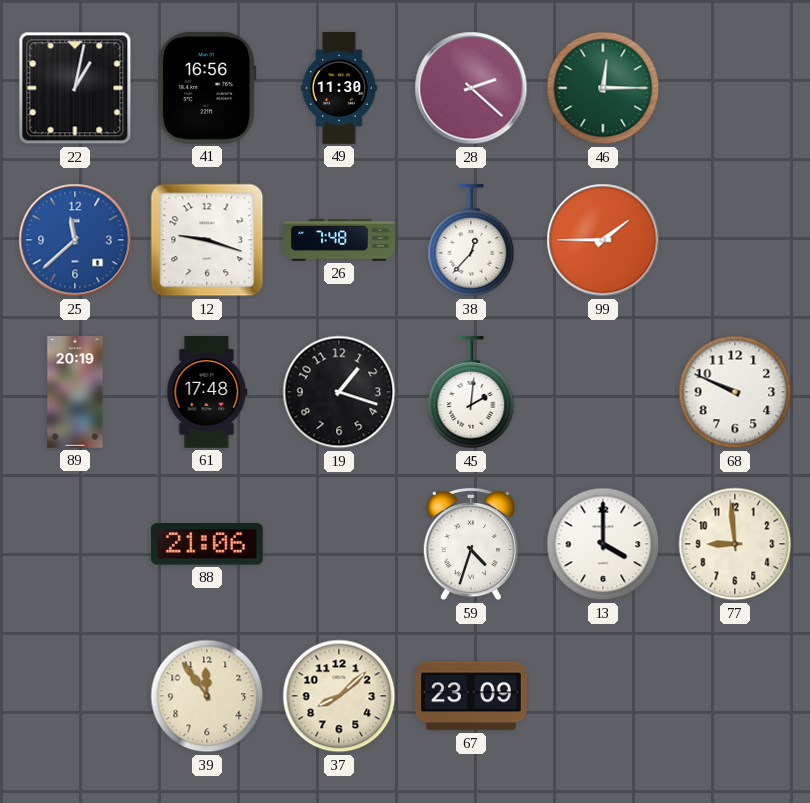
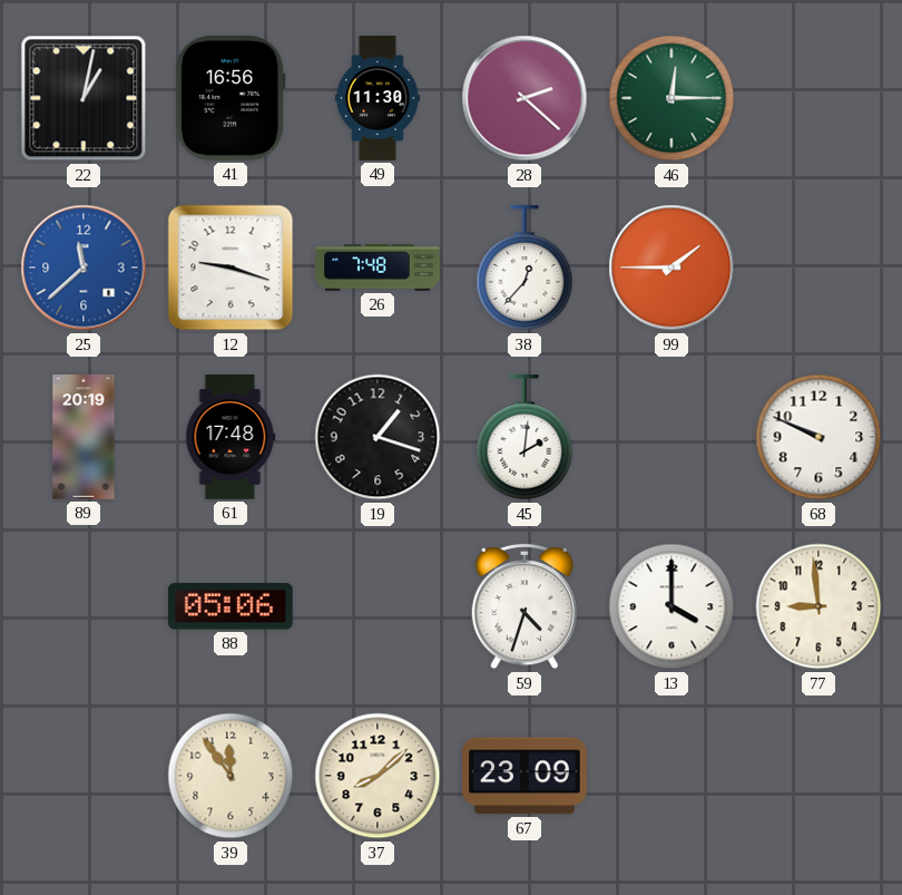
88: 21:06 -> 05:06
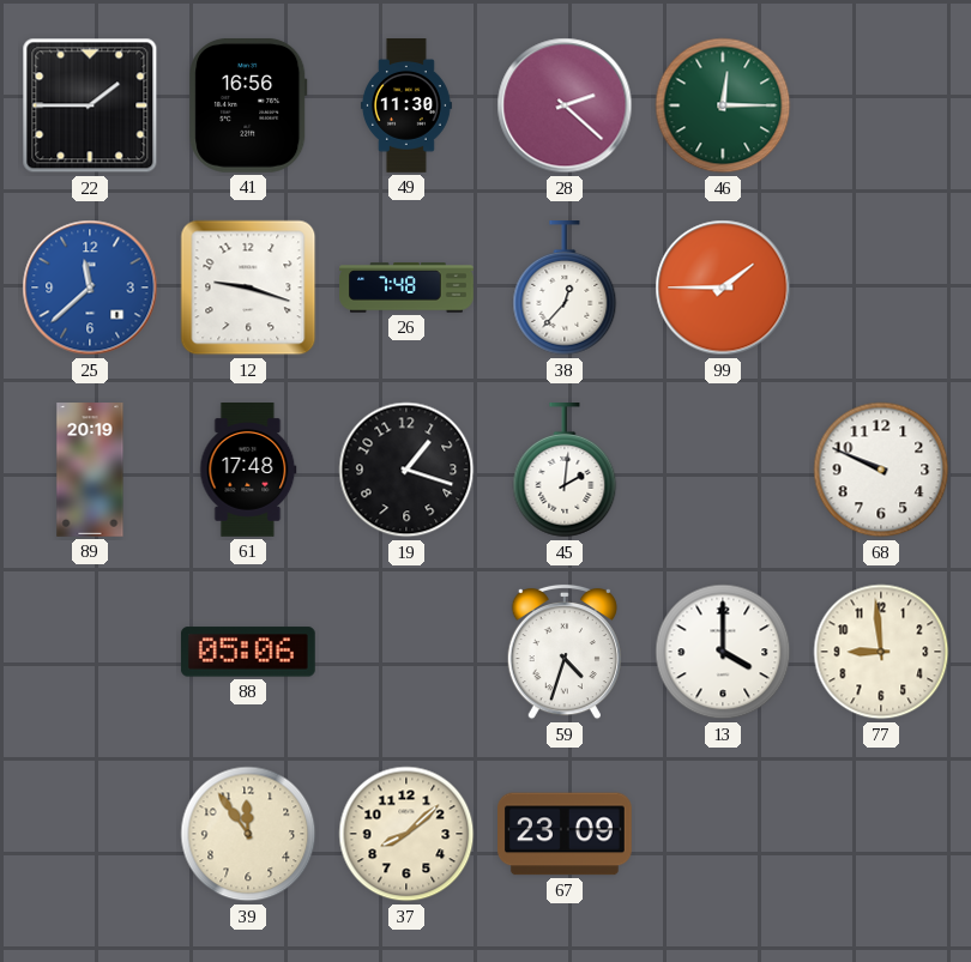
22: 1:02 -> 1:45
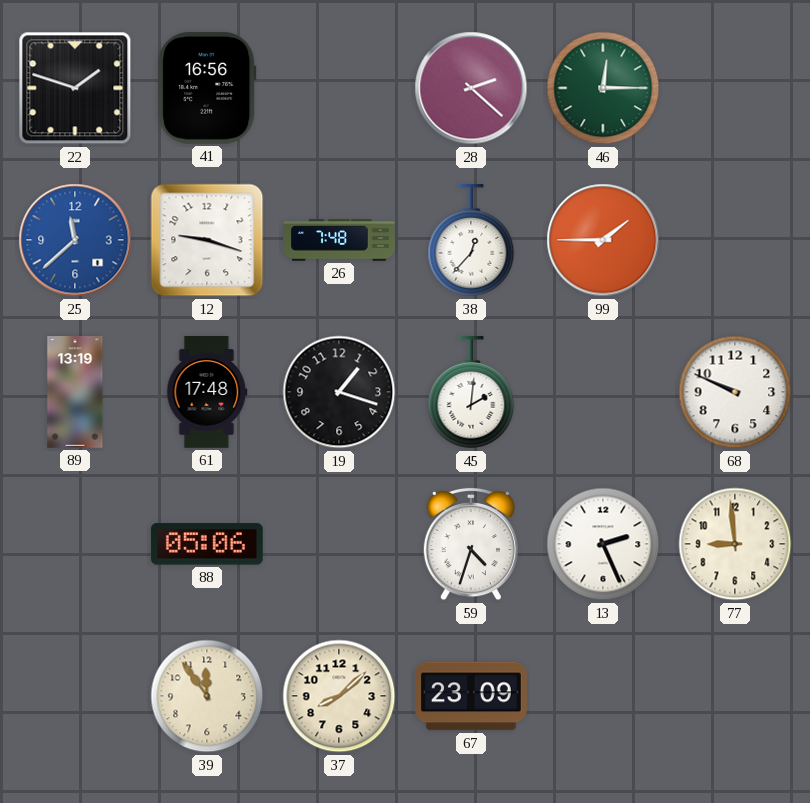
22: 1:45 -> 1:48
49: 11:30 -> none
89: 20:19 -> 13:19
13: 4:00 -> 2:26
